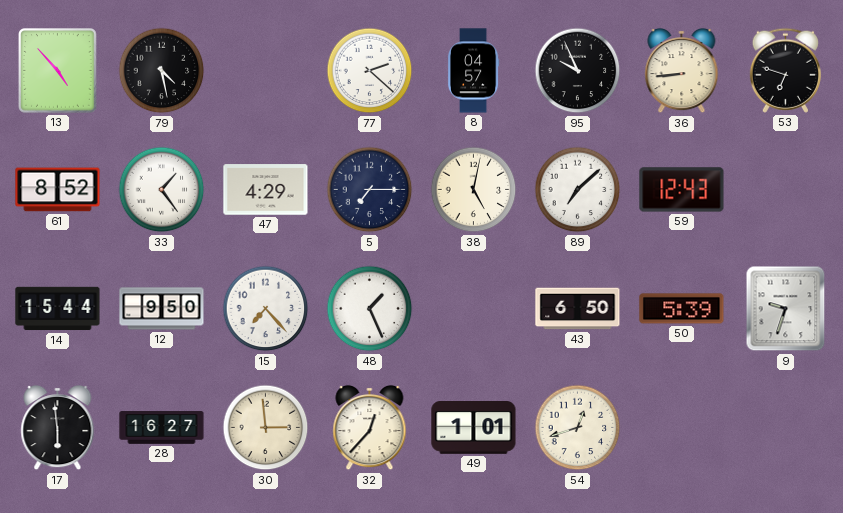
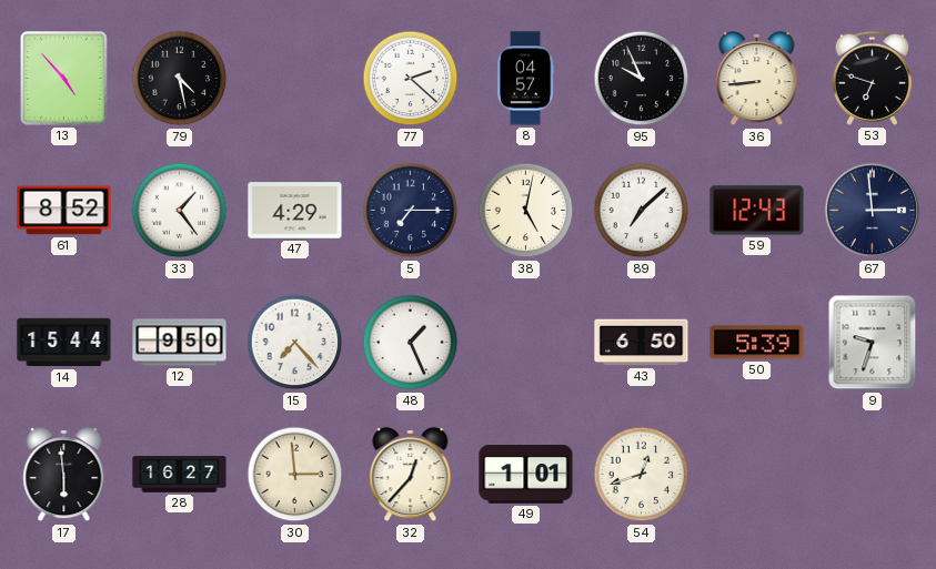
67: none -> 2:59
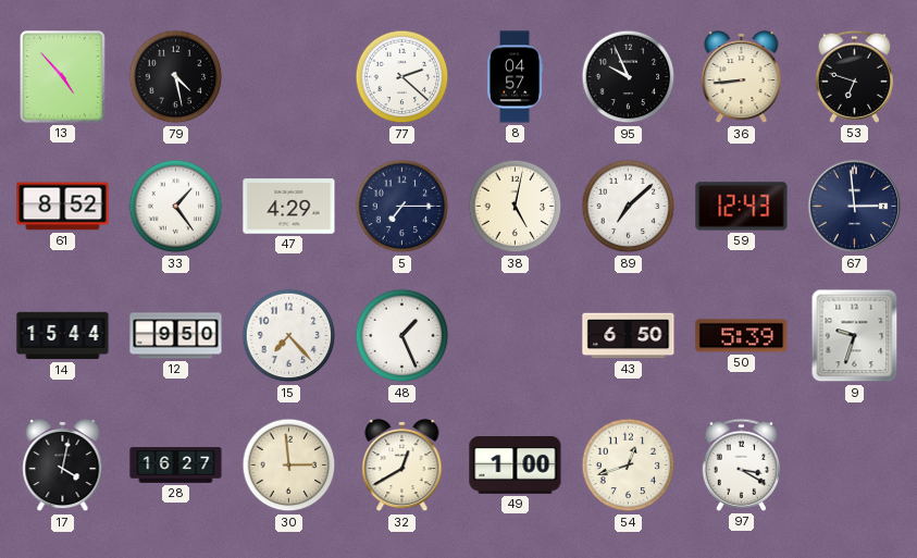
17: 5:59 -> 4:02
32: 12:37 -> 12:40
49: 1:01 -> 1:00
97: none -> 3:20
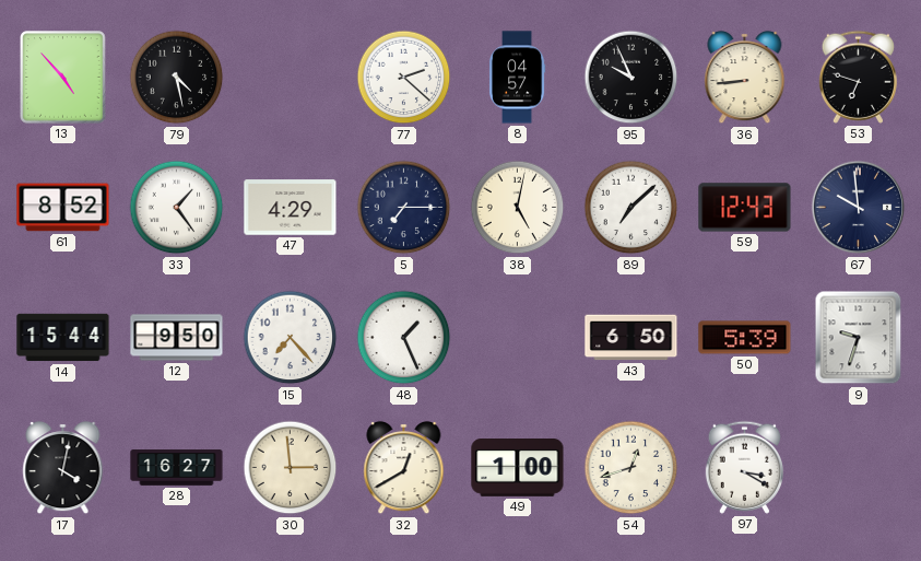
67: 2:59 -> 9:59
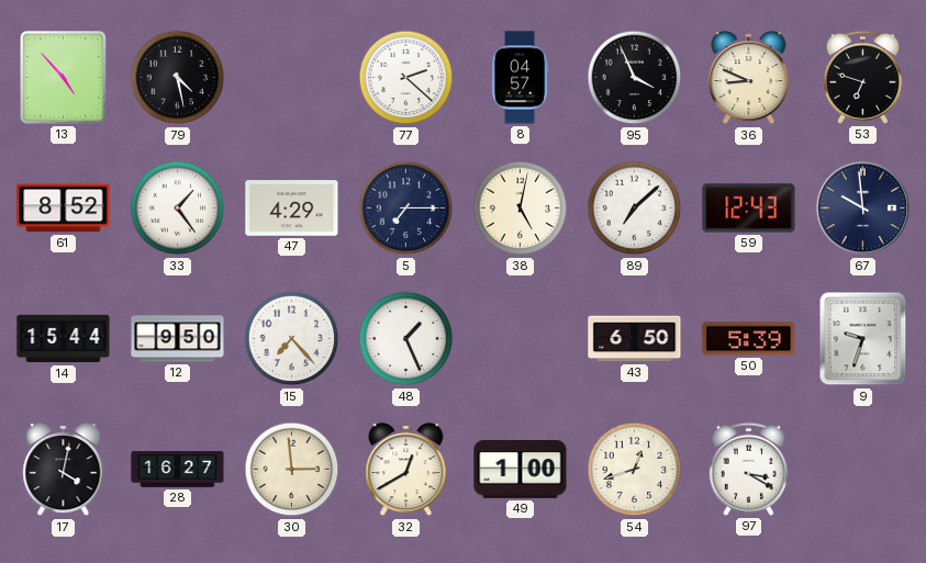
95: 9:56 -> 3:56
36: 8:44 -> 8:49
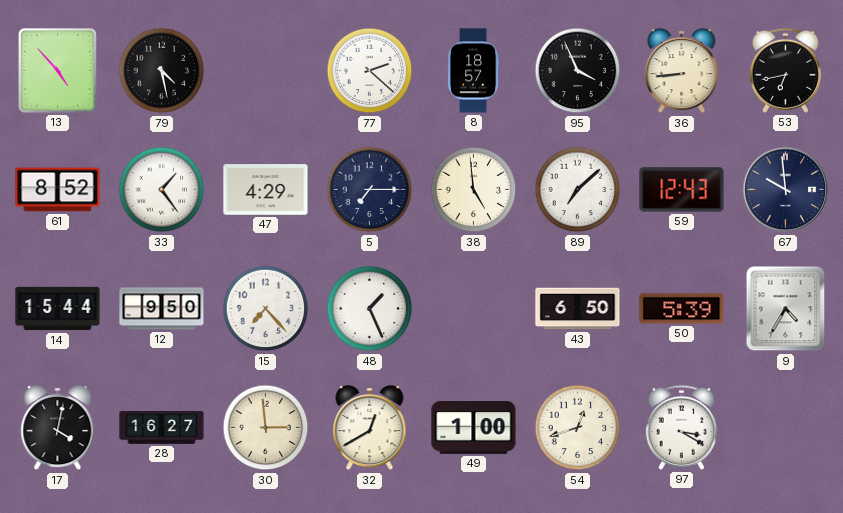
8: 04:57 -> 18:57
36: 8:49 -> 8:44
53: 6:48 -> 6:43
38: 5:02 -> 4:59
9: 9:33 -> 4:35
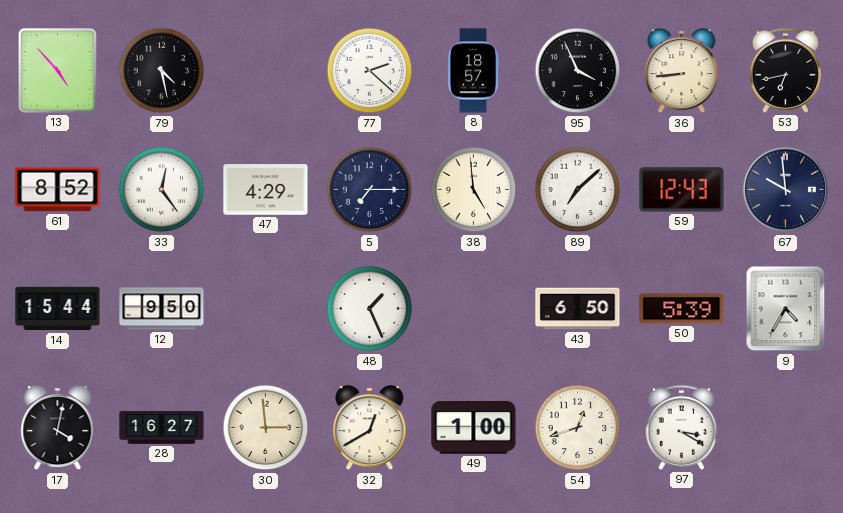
33: 1:24 -> 12:24
15: 7:23 -> none
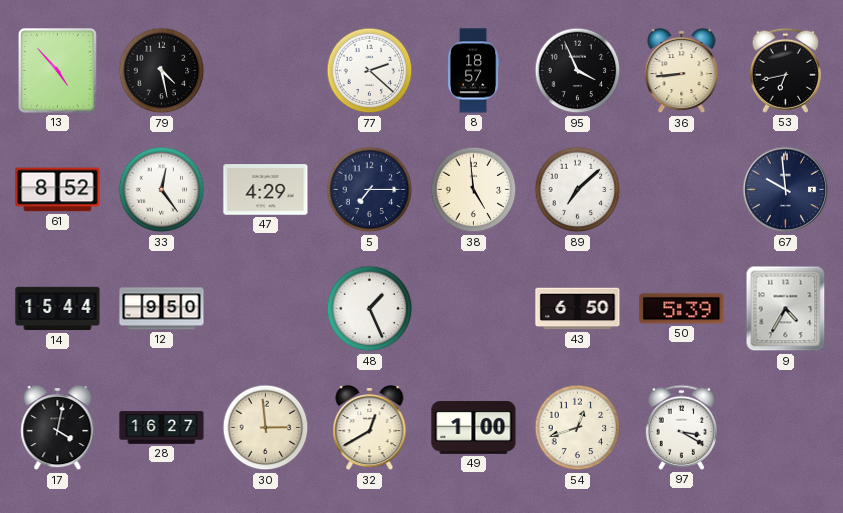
59: 12:43 -> none
